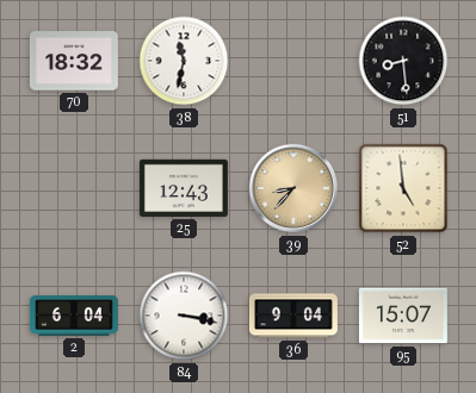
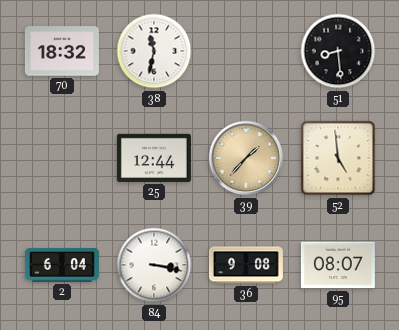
25: 12:43 -> 12:44
39: 8:37 -> 1:37
36: 9:04 -> 9:08
95: 15:07 -> 08:07
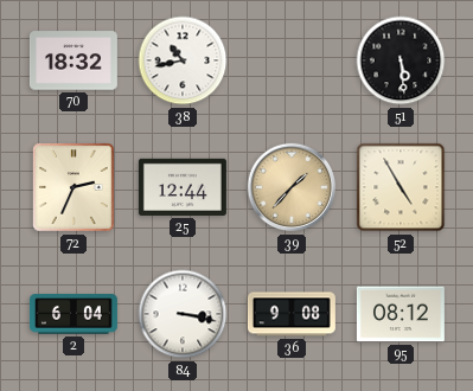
38: 11:32 -> 10:43
51: 8:29 -> 5:29
72: none -> 2:34
52: 4:59 -> 4:55
95: 08:07 -> 08:12
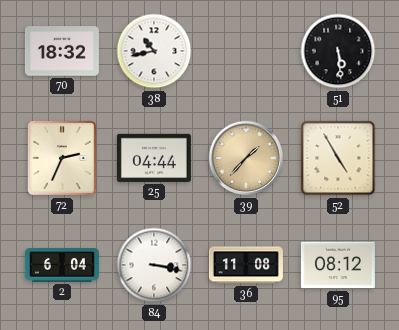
25: 12:44 -> 04:44
36: 9:08 -> 11:08
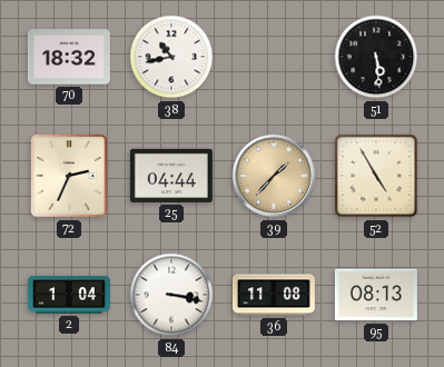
2: 6:04 -> 1:04
95: 08:12 -> 08:13
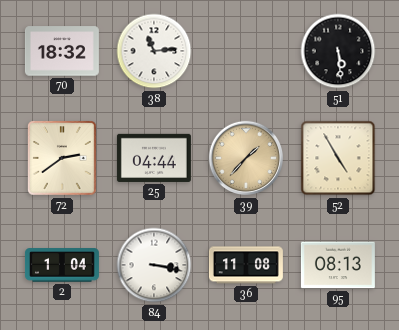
38: 10:43 -> 11:14
72: 2:34 -> 2:39
